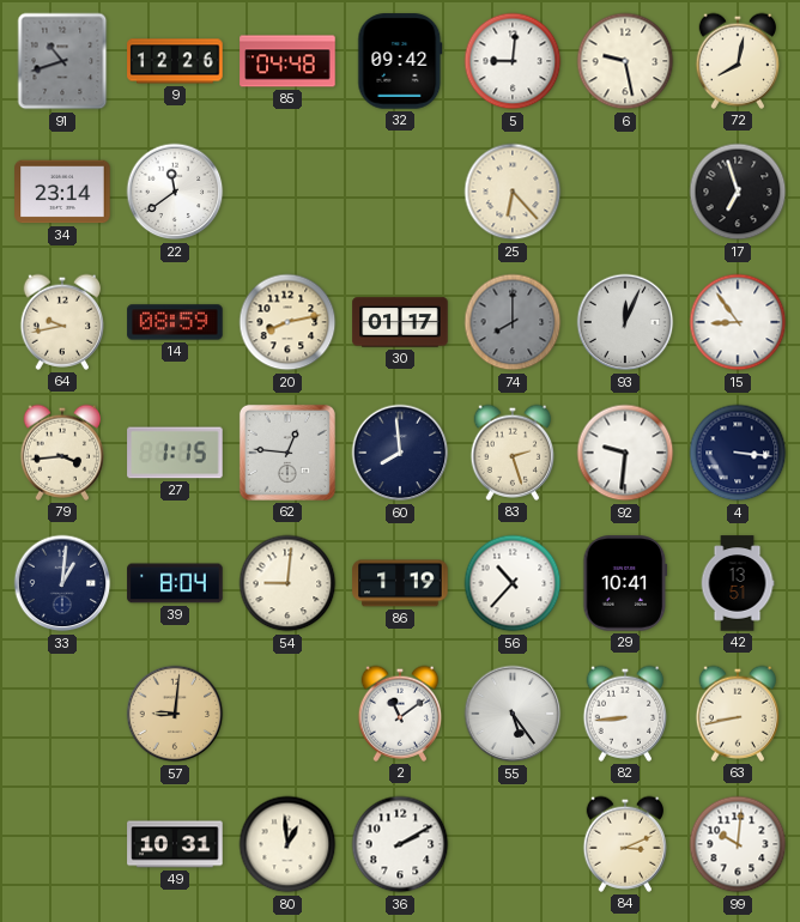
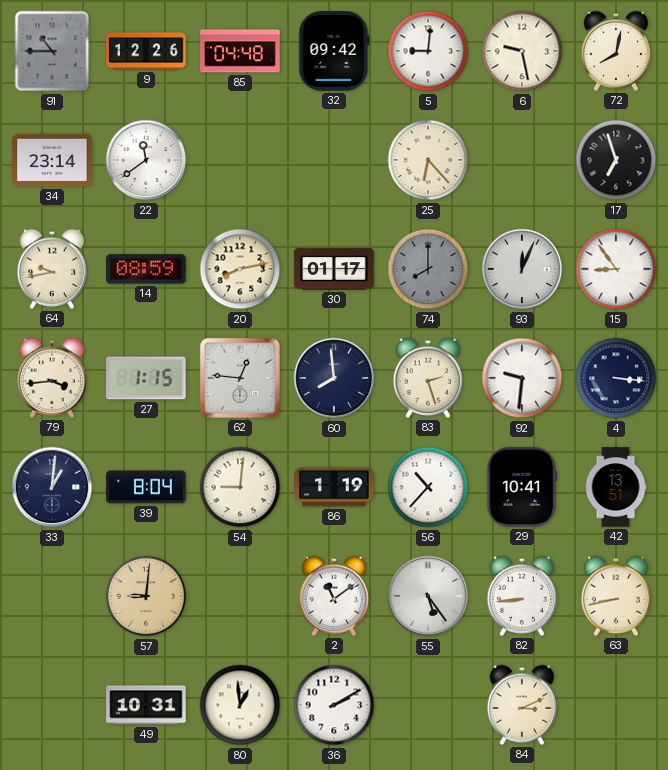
91: 10:42 -> 10:45
99: 10:01 -> none
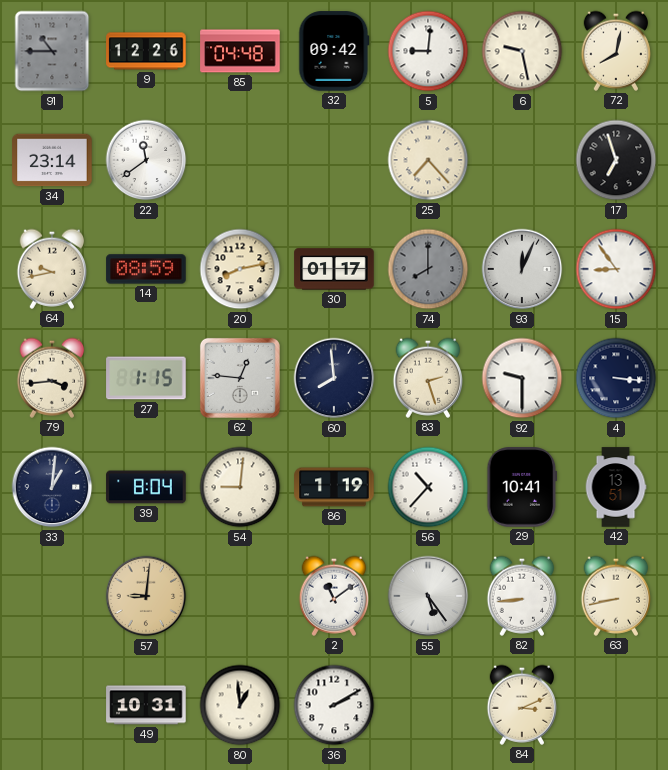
25: 6:23 -> 7:23
92: 9:31 -> 9:30
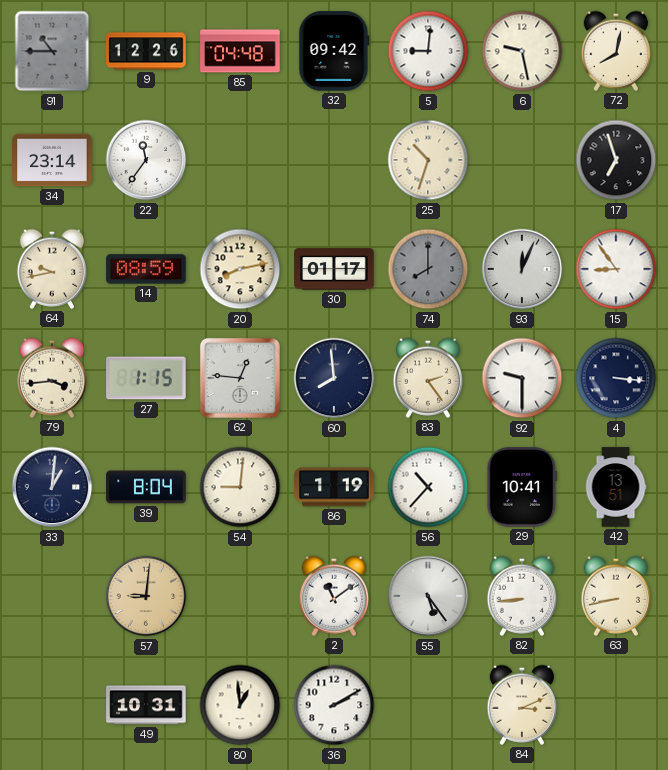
22: 11:39 -> 11:36
25: 7:23 -> 10:33
83: 2:27 -> 2:24
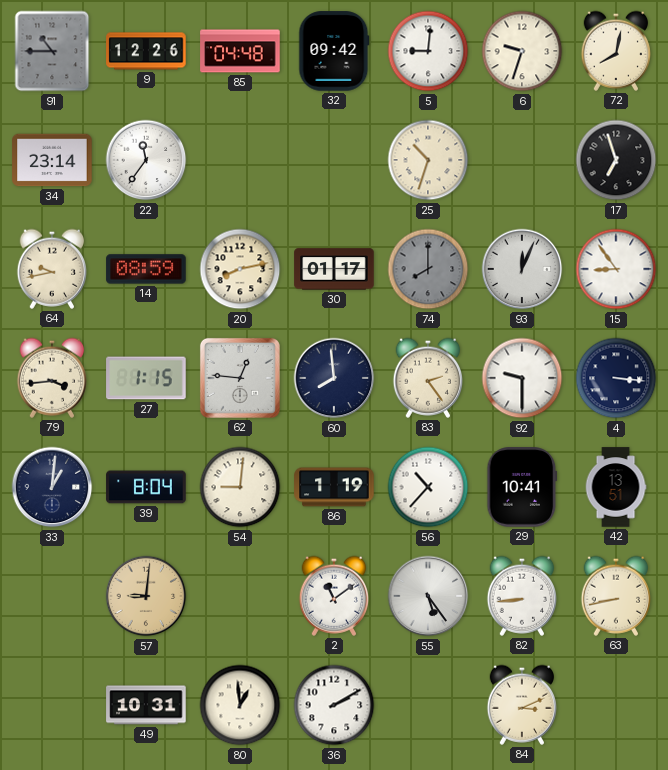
6: 9:28 -> 9:33
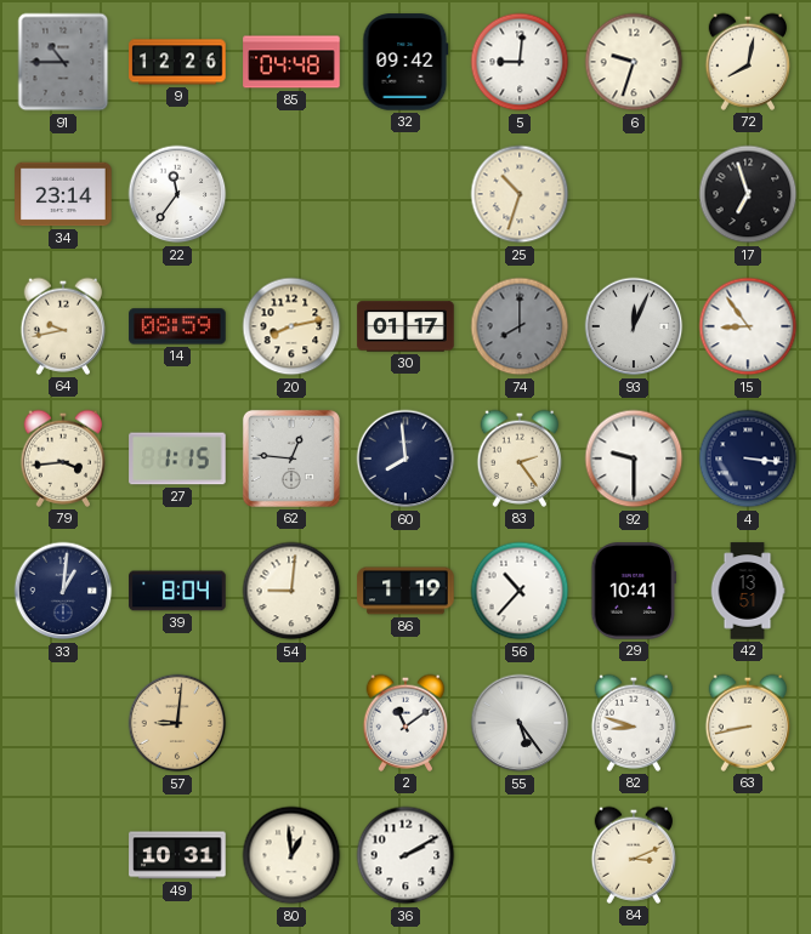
82: 8:44 -> 8:48
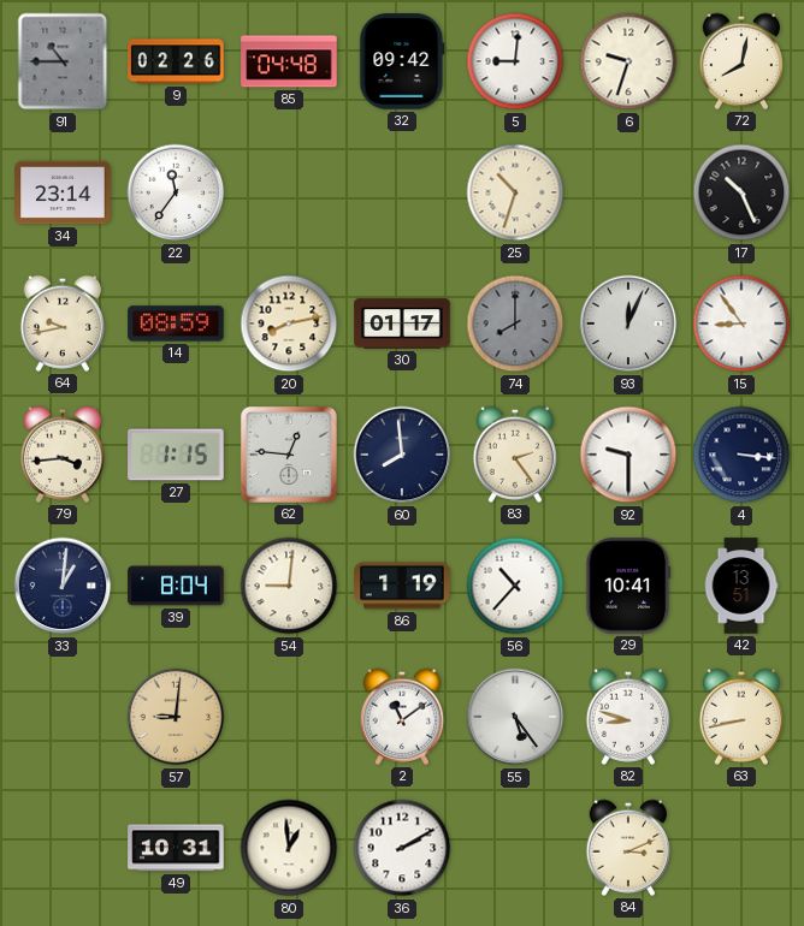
9: 12:26 -> 02:26
17: 6:57 -> 10:26
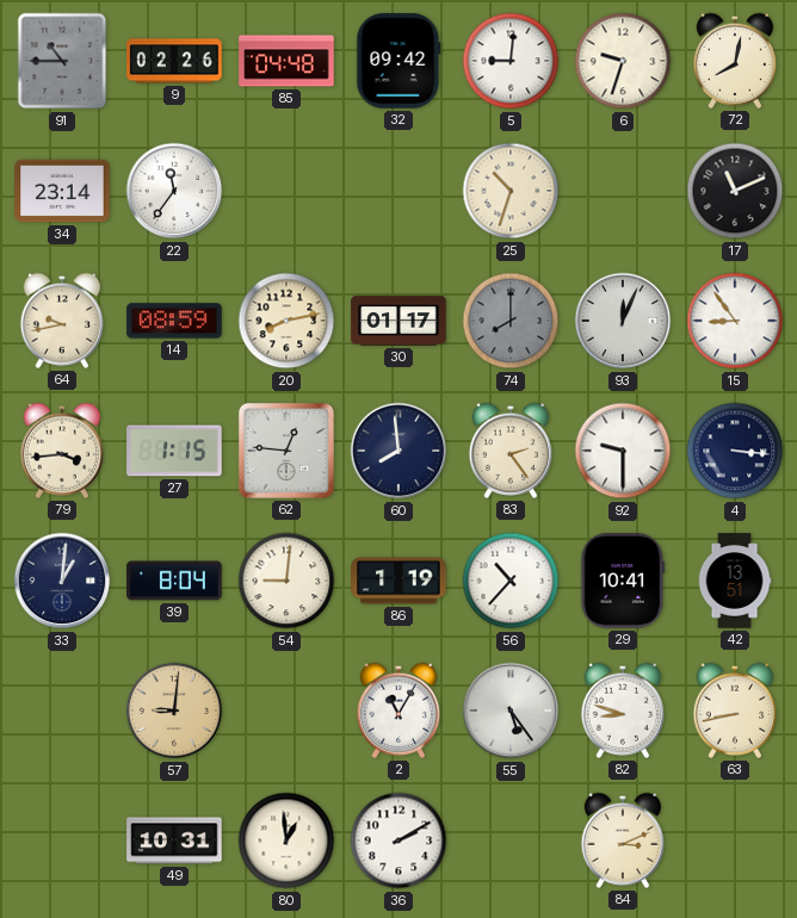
17: 10:26 -> 11:11
2: 11:09 -> 11:05
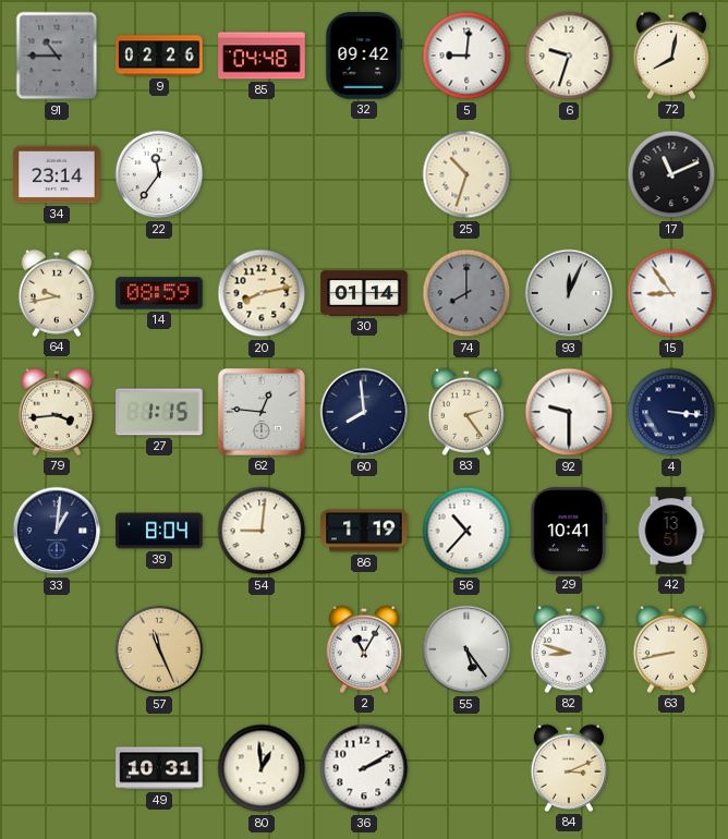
30: 01:17 -> 01:14
57: 9:01 -> 11:26
